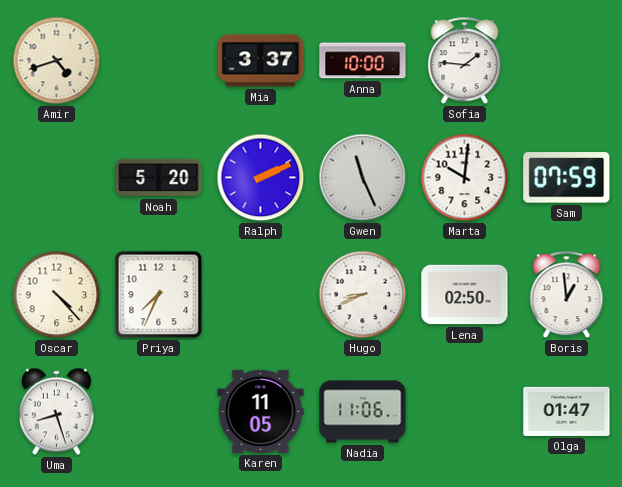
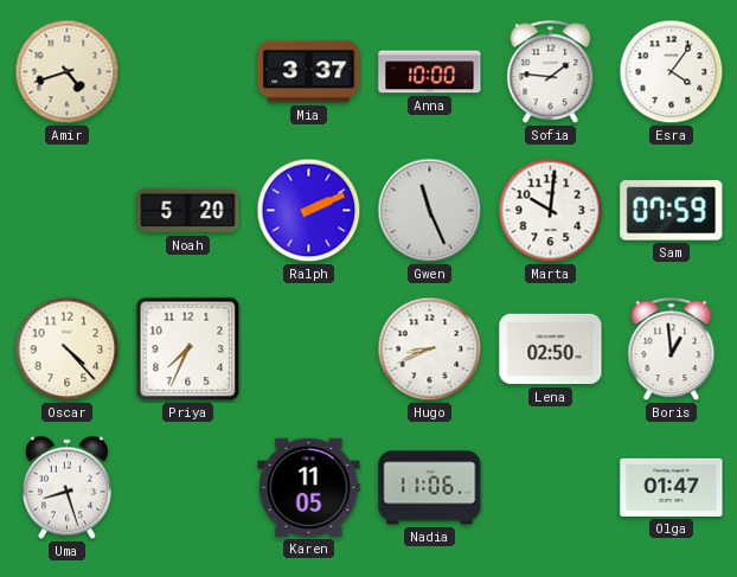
Esra: none -> 4:06
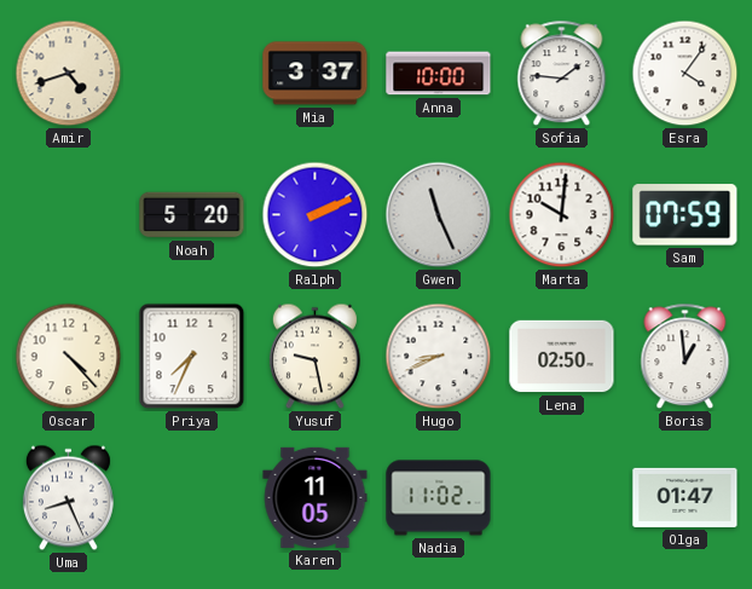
Yusuf: none -> 9:28
Uma: 8:27 -> 8:26
Nadia: 11:06 -> 11:02
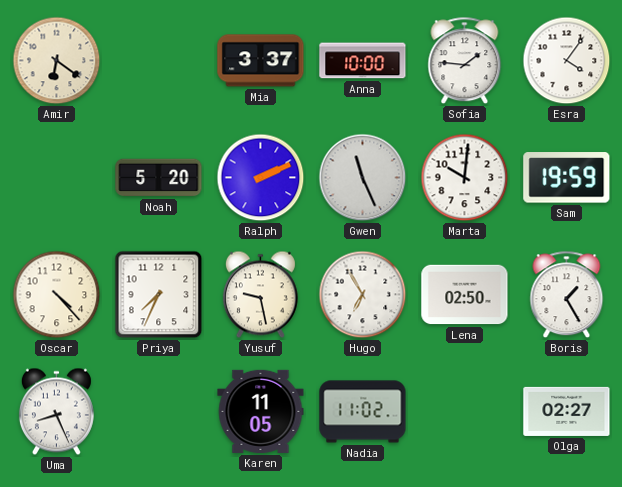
Amir: 4:42 -> 6:21
Sam: 07:59 -> 19:59
Hugo: 8:41 -> 6:55
Boris: 12:59 -> 1:25
Olga: 01:47 -> 02:27
